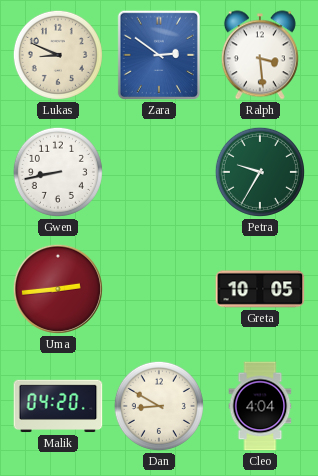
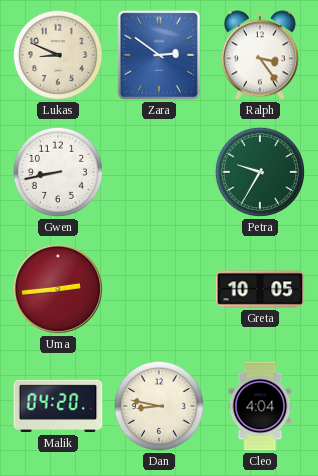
Ralph: 3:29 -> 3:24
Dan: 8:50 -> 8:47
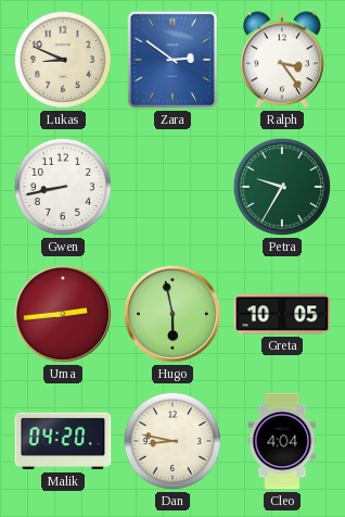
Hugo: none -> 5:58
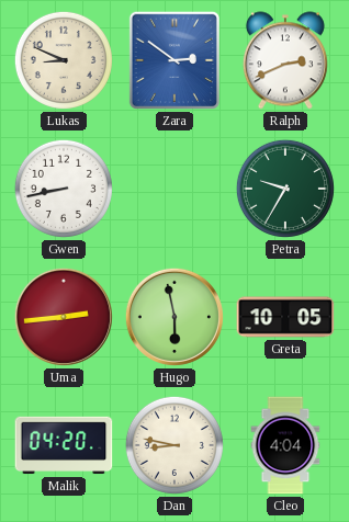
Ralph: 3:24 -> 2:41
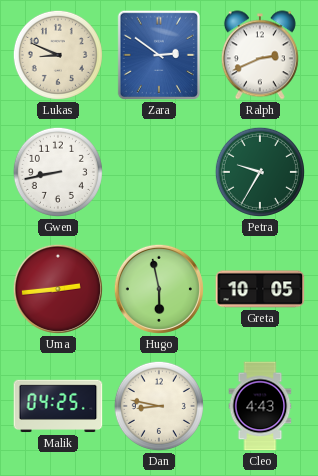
Malik: 04:20 -> 04:25
Cleo: 4:04 -> 4:43
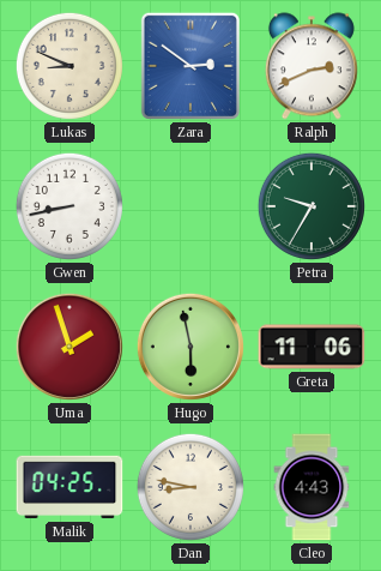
Uma: 2:44 -> 1:57
Greta: 10:05 -> 11:06
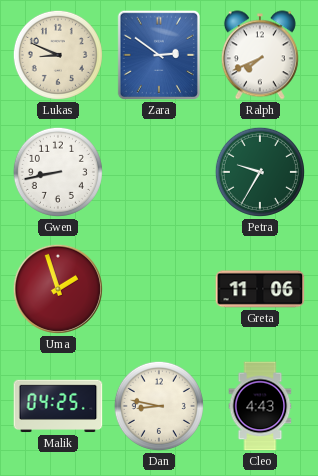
Ralph: 2:41 -> 7:41
Hugo: 5:58 -> none
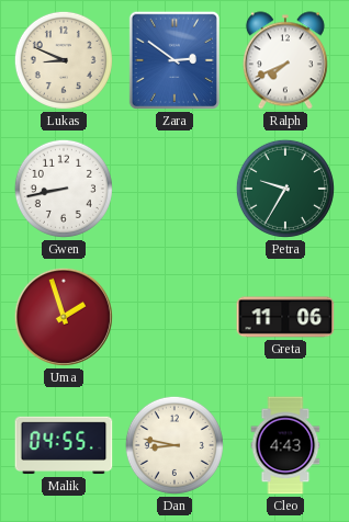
Malik: 04:25 -> 04:55
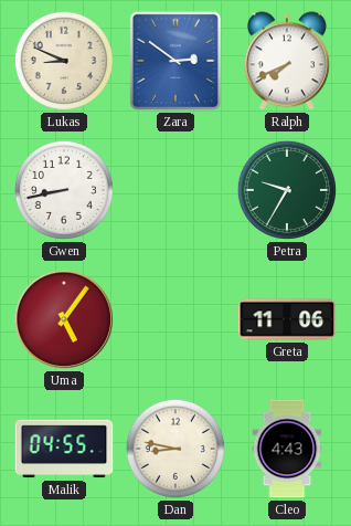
Uma: 1:57 -> 5:06
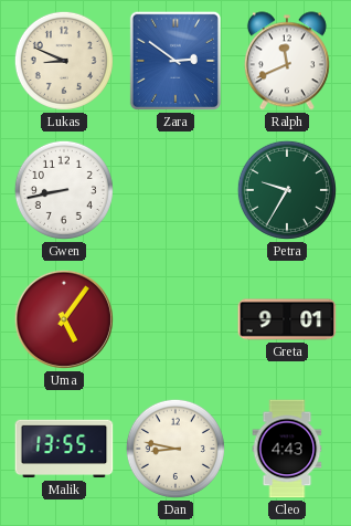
Ralph: 7:41 -> 11:41
Greta: 11:06 -> 9:01
Malik: 04:55 -> 13:55
